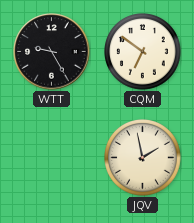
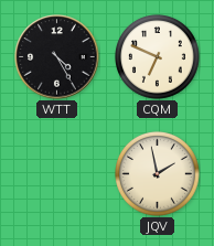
WTT: 9:25 -> 4:25
CQM: 6:51 -> 6:49
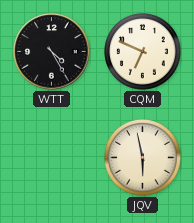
JQV: 1:58 -> 5:58
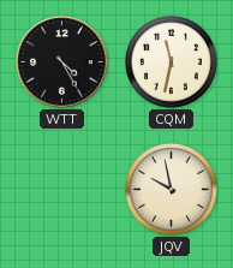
CQM: 6:49 -> 11:32
JQV: 5:58 -> 9:58
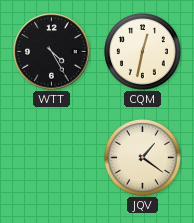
CQM: 11:32 -> 12:32
JQV: 9:58 -> 1:21
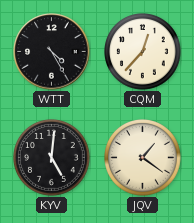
CQM: 12:32 -> 12:37
KYV: none -> 5:01
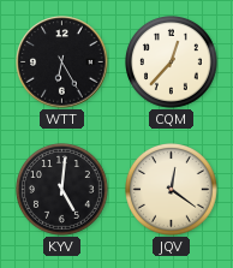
WTT: 4:25 -> 6:25
JQV: 1:21 -> 12:21
